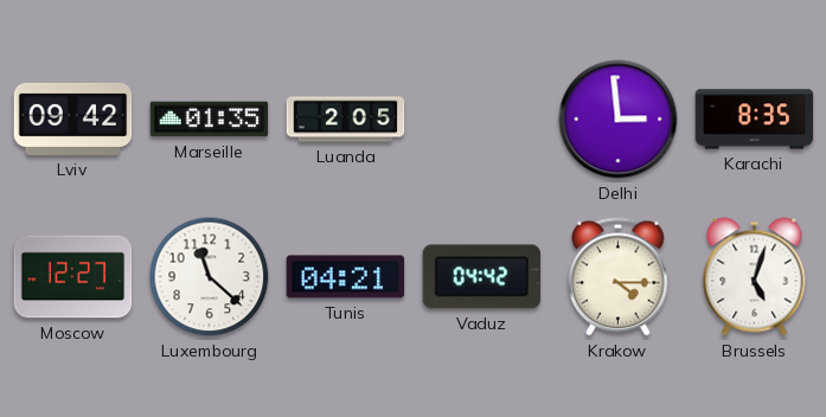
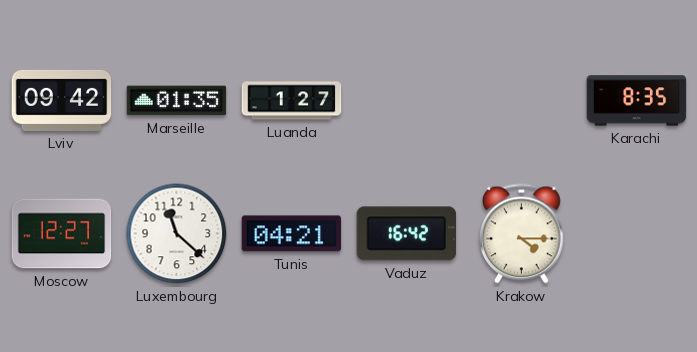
Luanda: 2:05 -> 1:27
Delhi: 2:59 -> none
Vaduz: 04:42 -> 16:42
Brussels: 5:03 -> none
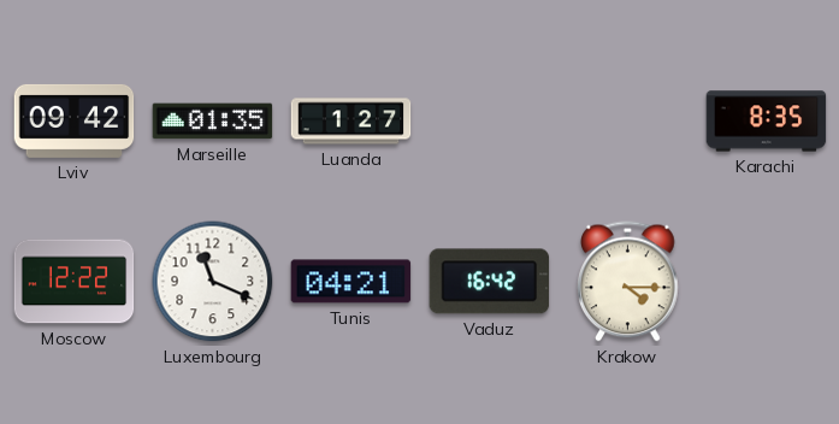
Moscow: 12:27 -> 12:22
Luxembourg: 11:22 -> 11:19
